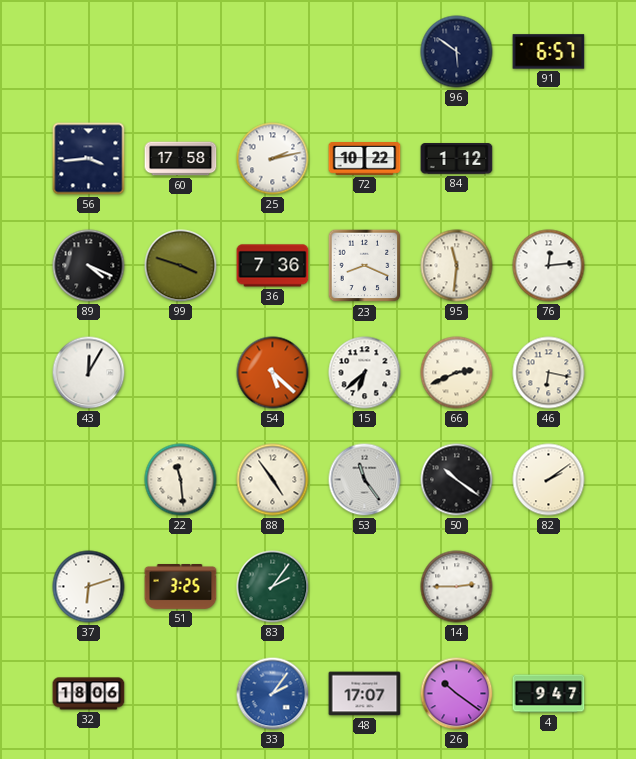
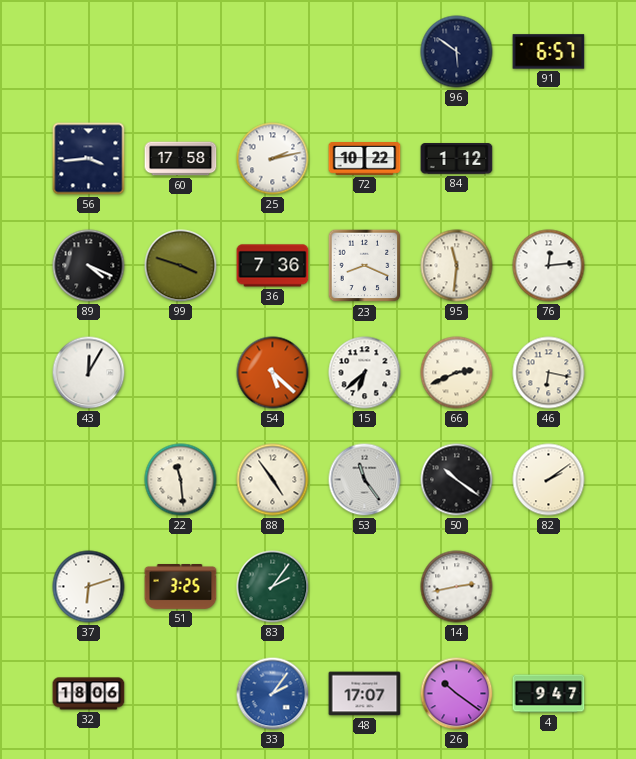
14: 2:45 -> 2:43
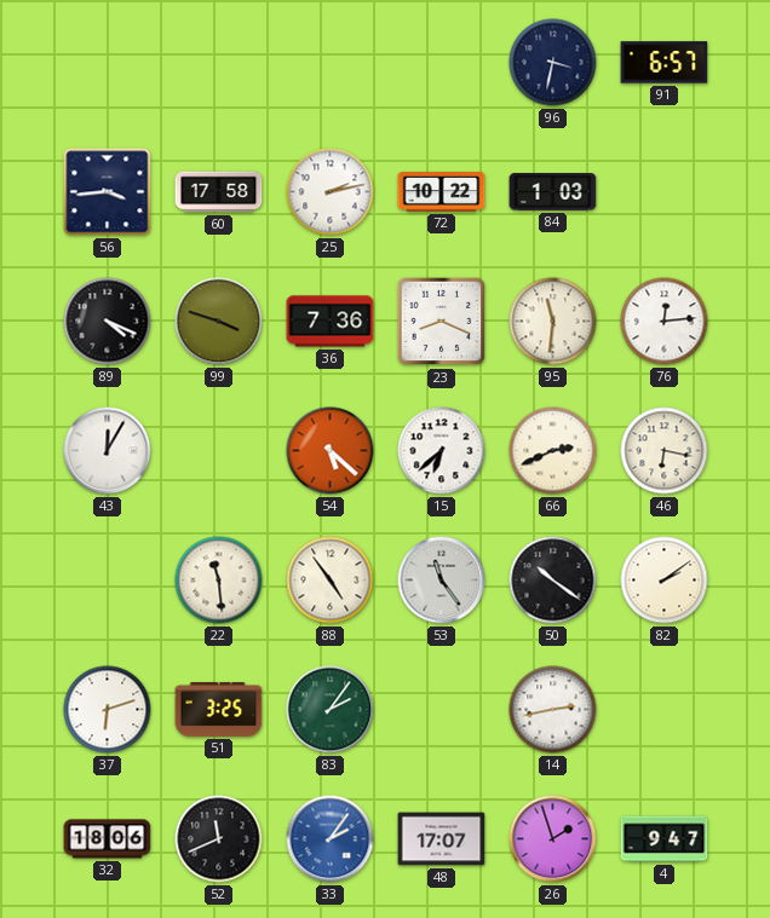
96: 5:51 -> 3:32
84: 1:12 -> 1:03
52: none -> 11:41
26: 10:21 -> 1:57
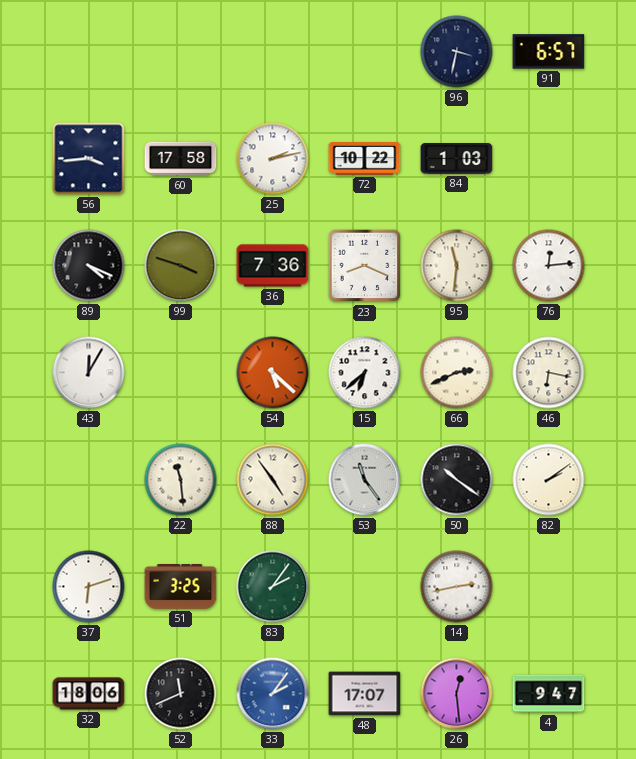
26: 1:57 -> 12:29
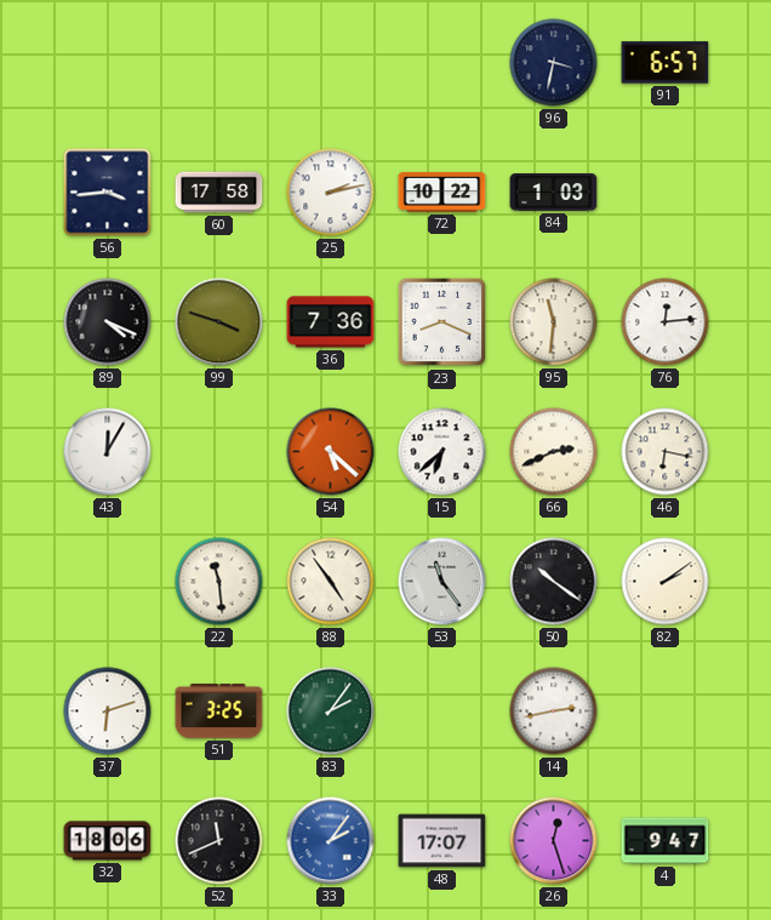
26: 12:29 -> 12:27
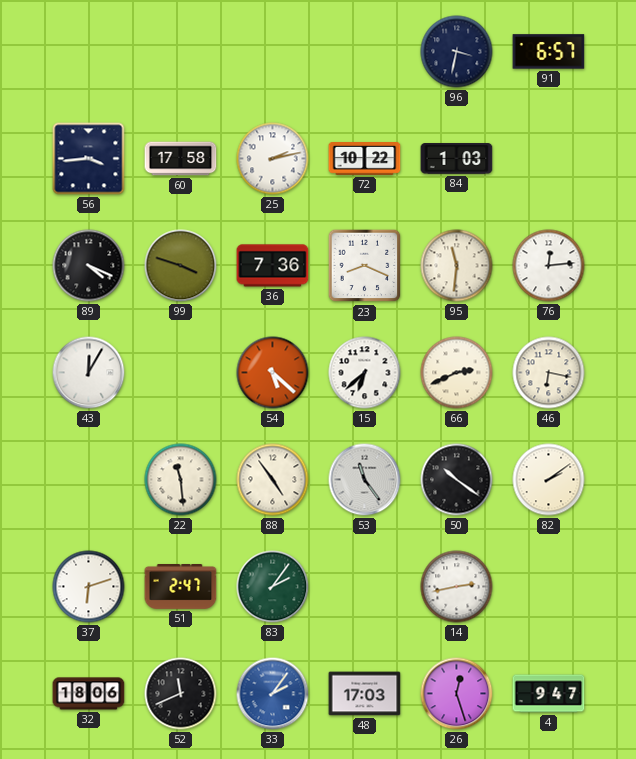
51: 3:25 -> 2:47
48: 17:07 -> 17:03
